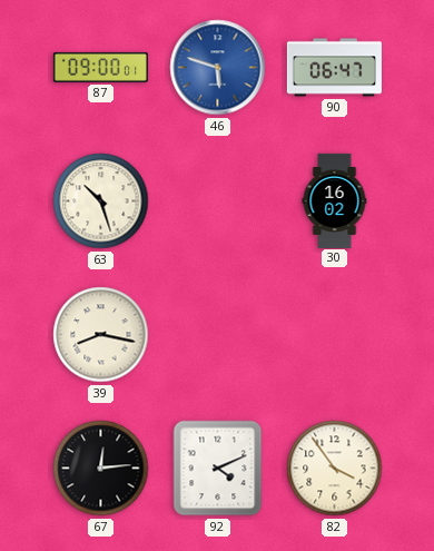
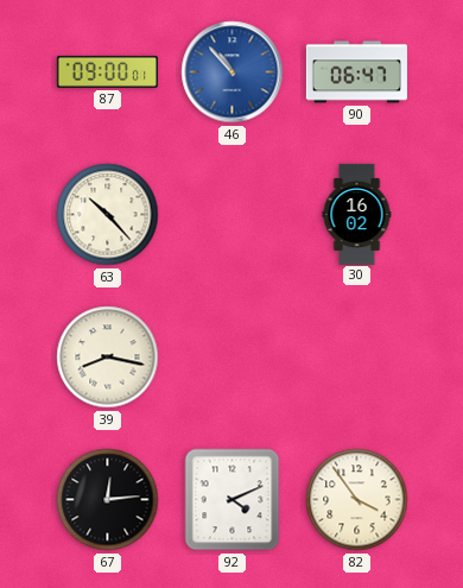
46: 5:48 -> 10:53
63: 10:27 -> 10:23
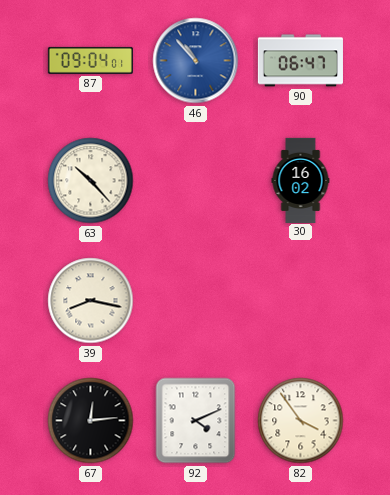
87: 09:00 -> 09:04
